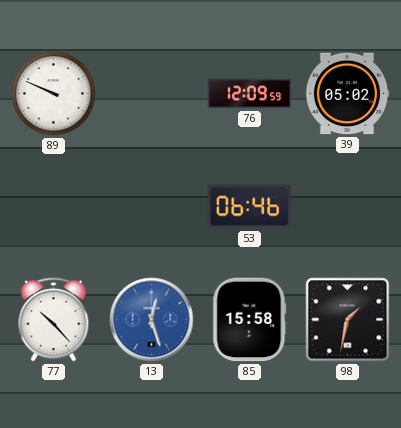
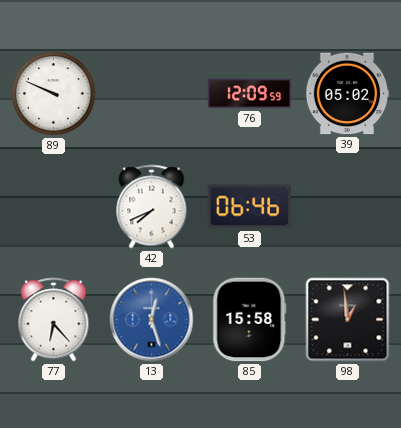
42: none -> 7:41
77: 10:23 -> 6:23
98: 1:32 -> 12:59
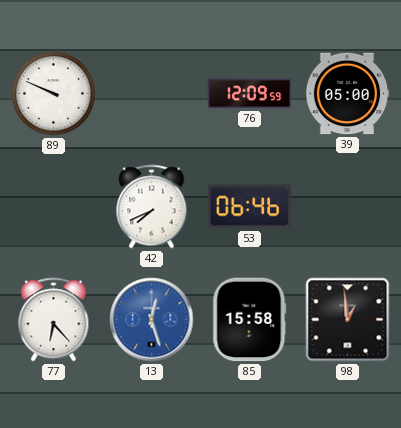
39: 05:02 -> 05:00
